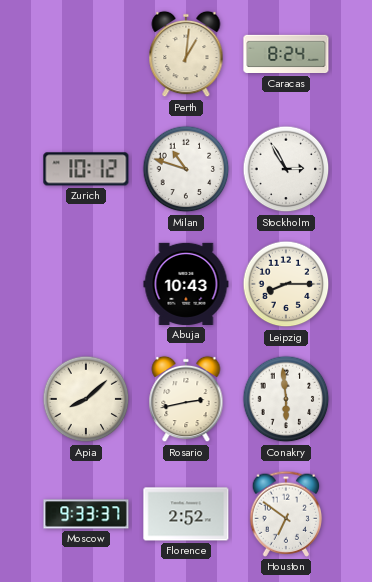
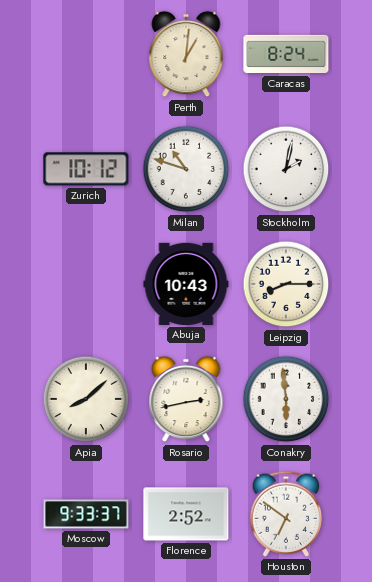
Stockholm: 2:55 -> 2:02
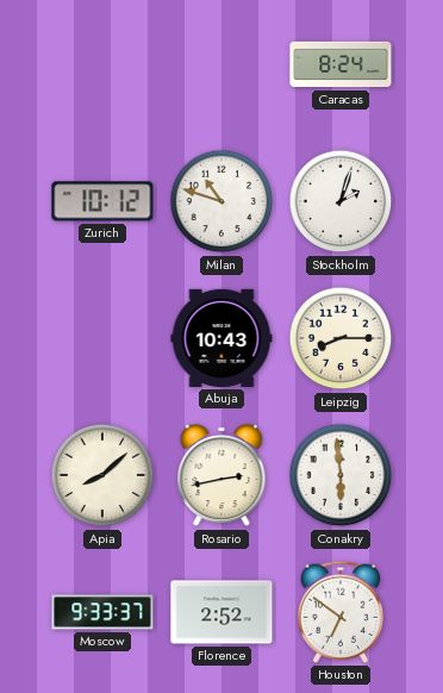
Perth: 1:01 -> none
Stockholm: 2:02 -> 2:03
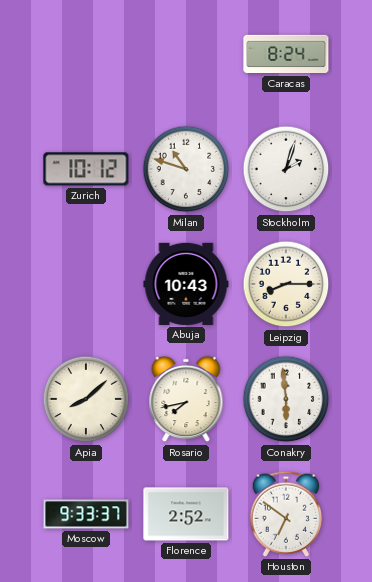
Rosario: 2:43 -> 7:43
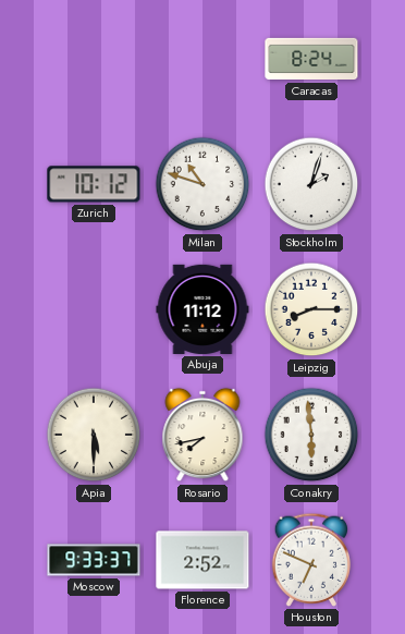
Abuja: 10:43 -> 11:12
Apia: 8:08 -> 5:30
Houston: 6:51 -> 6:49
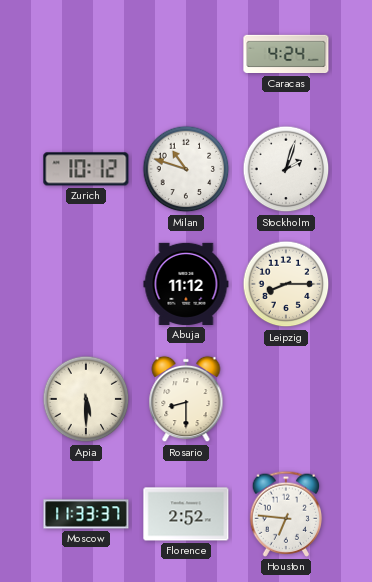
Caracas: 8:24 -> 4:24
Rosario: 7:43 -> 8:30
Conakry: 5:59 -> none
Moscow: 9:33 -> 11:33
Houston: 6:49 -> 6:46
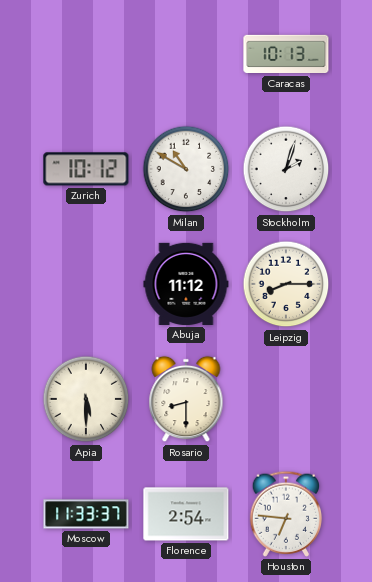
Caracas: 4:24 -> 10:13
Milan: 10:48 -> 10:50
Florence: 2:52 -> 2:54
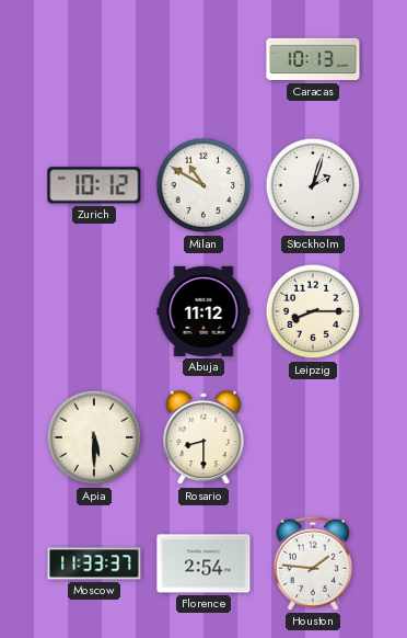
Houston: 6:46 -> 1:46
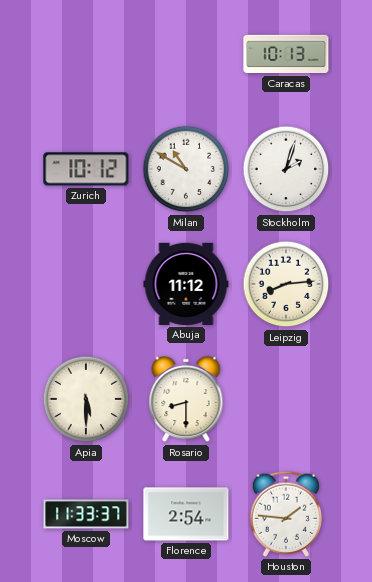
Leipzig: 8:15 -> 8:14
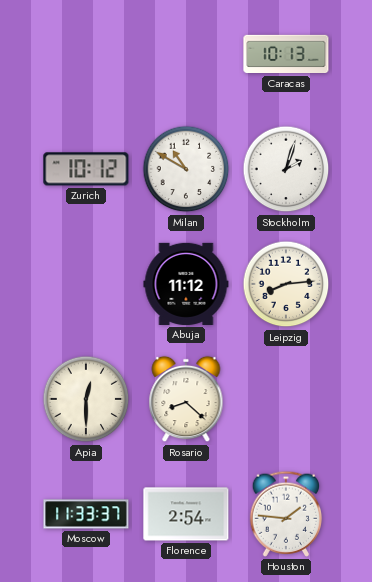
Apia: 5:30 -> 12:30
Rosario: 8:30 -> 8:22
